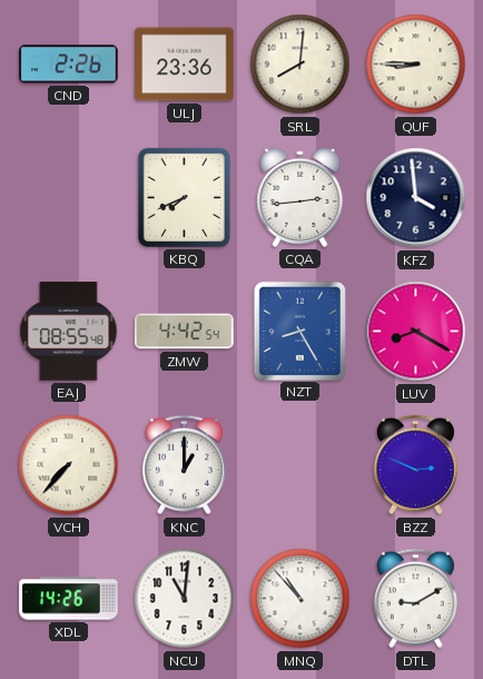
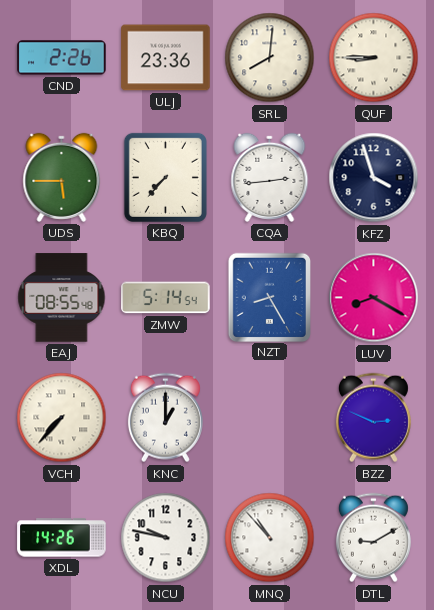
UDS: none -> 5:45
KBQ: 7:41 -> 7:37
KFZ: 3:59 -> 3:57
ZMW: 4:42 -> 5:14
NCU: 11:01 -> 9:47
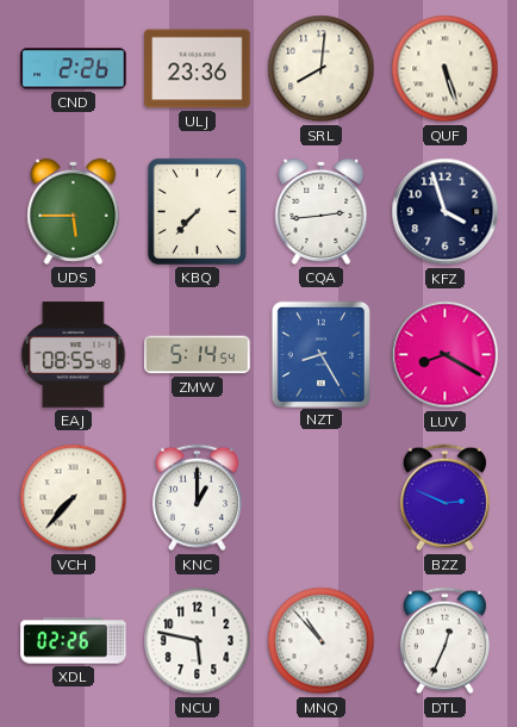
QUF: 8:45 -> 5:27
XDL: 14:26 -> 02:26
NCU: 9:47 -> 5:47
DTL: 9:10 -> 12:34
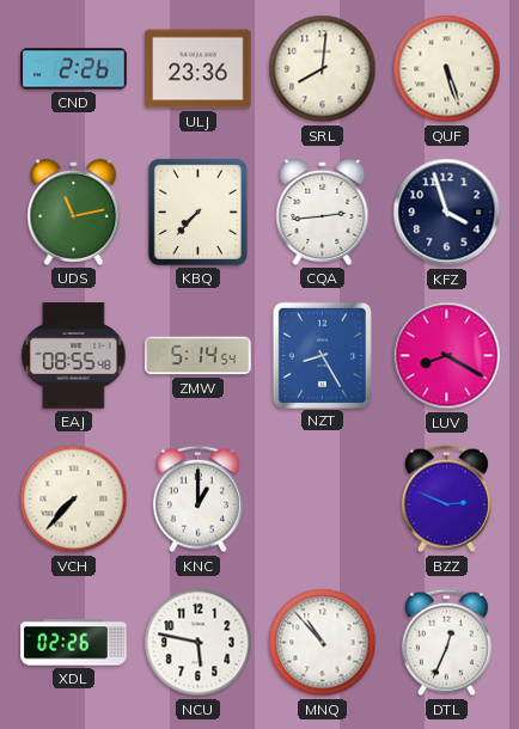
UDS: 5:45 -> 11:13
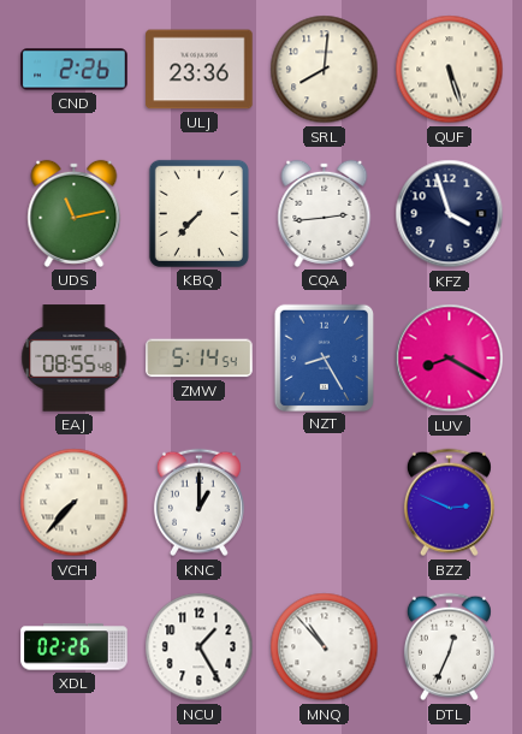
NCU: 5:47 -> 1:25
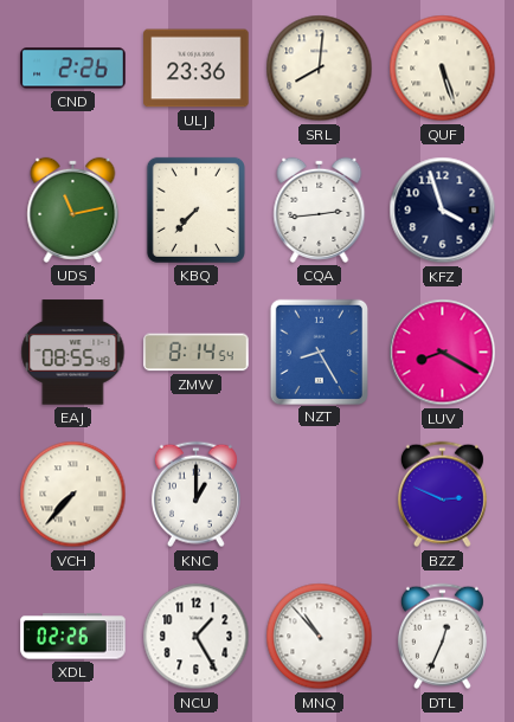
ZMW: 5:14 -> 8:14
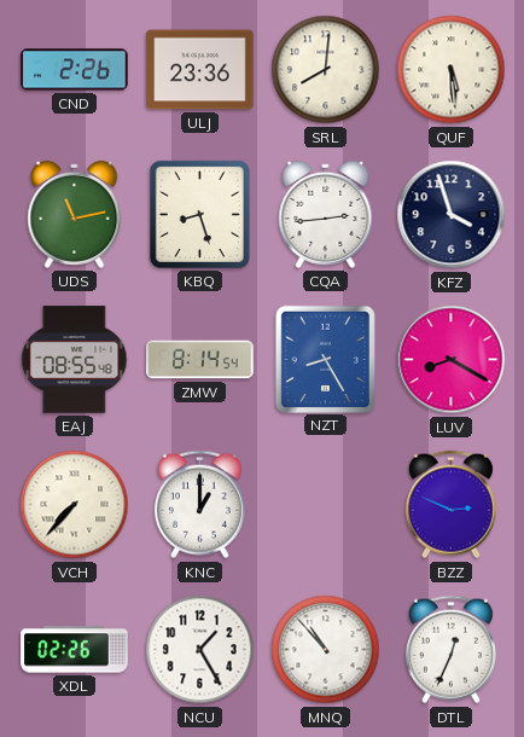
QUF: 5:27 -> 5:29
KBQ: 7:37 -> 8:27
